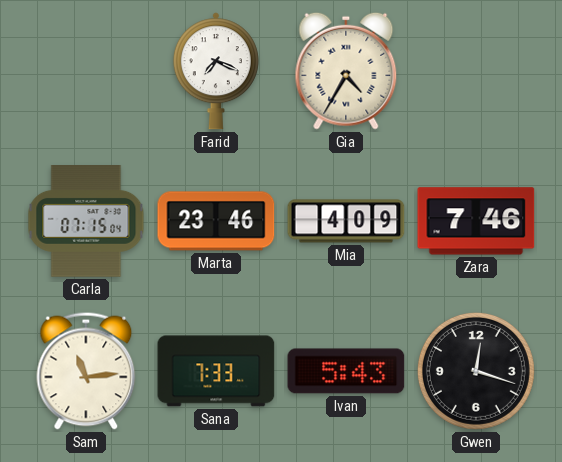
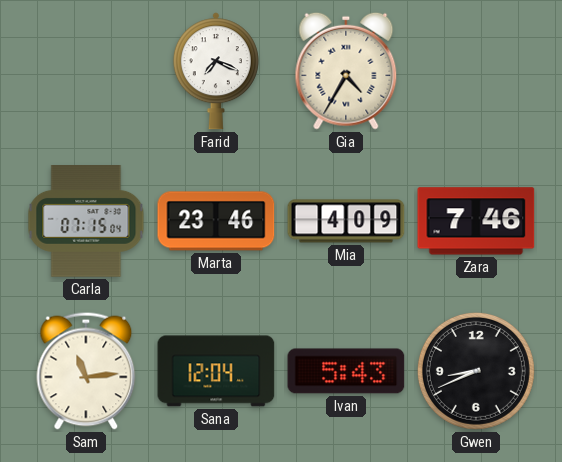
Sana: 7:33 -> 12:04
Gwen: 12:18 -> 8:41
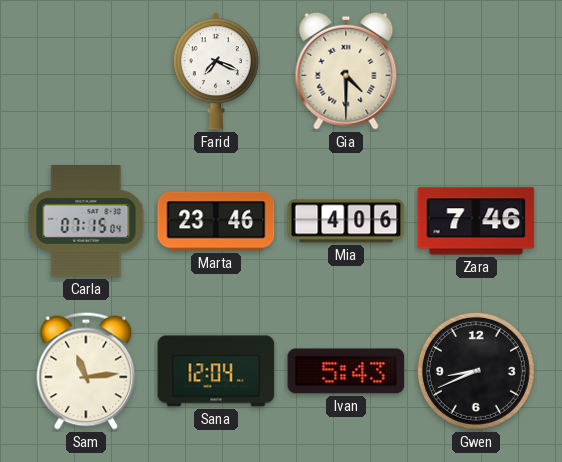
Gia: 4:35 -> 4:30
Mia: 4:09 -> 4:06
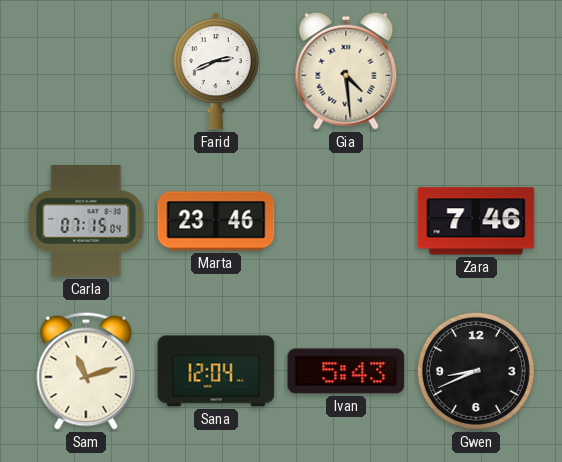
Farid: 7:19 -> 2:41
Gia: 4:30 -> 4:29
Mia: 4:06 -> none
Sam: 11:14 -> 11:12
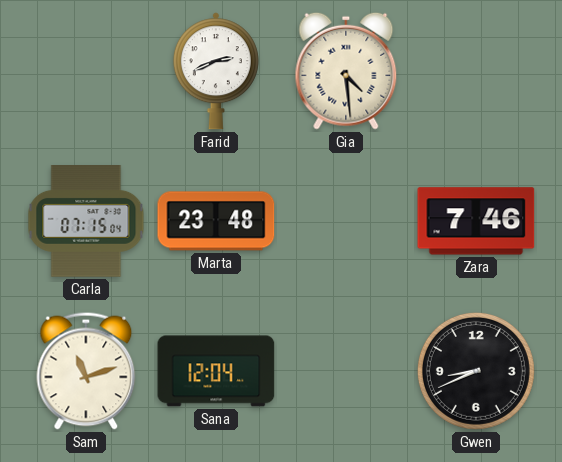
Marta: 23:46 -> 23:48
Ivan: 5:43 -> none
